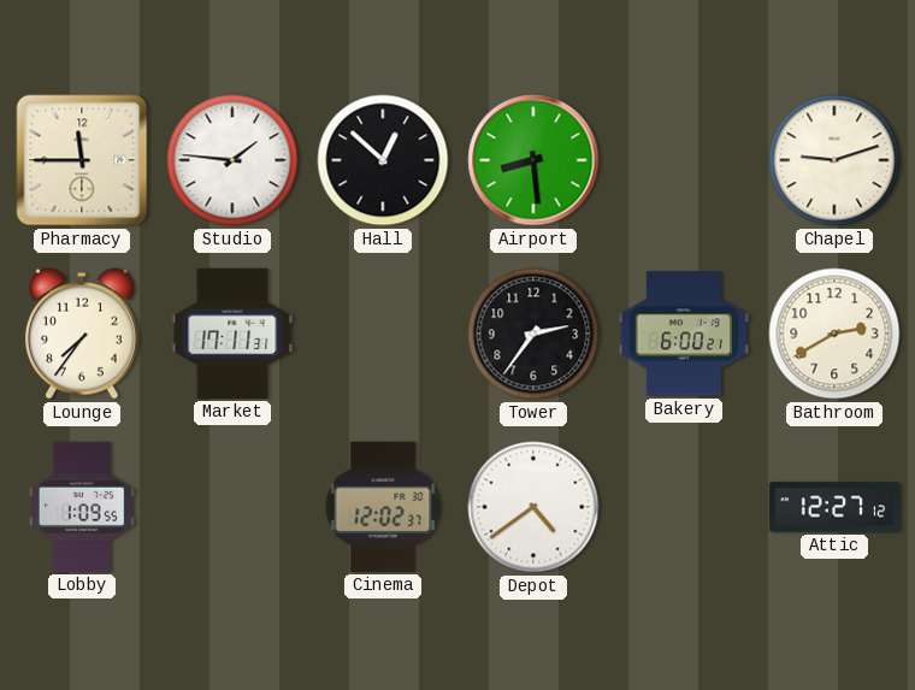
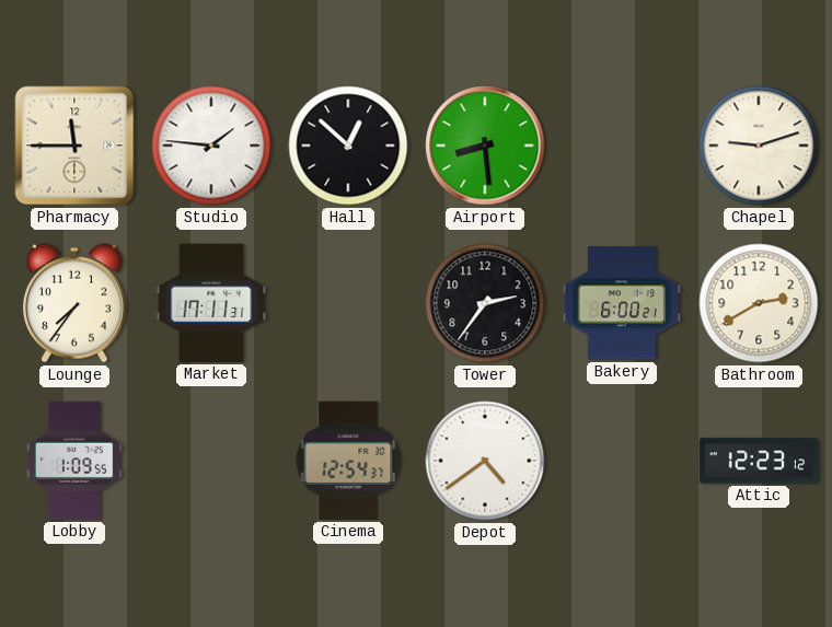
Cinema: 12:02 -> 12:54
Attic: 12:27 -> 12:23
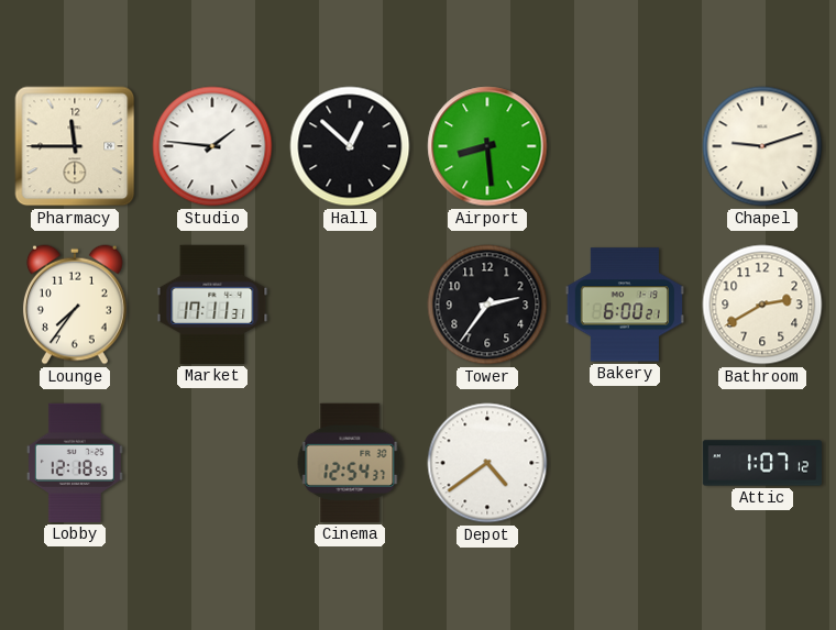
Lobby: 1:09 -> 12:18
Attic: 12:23 -> 1:07
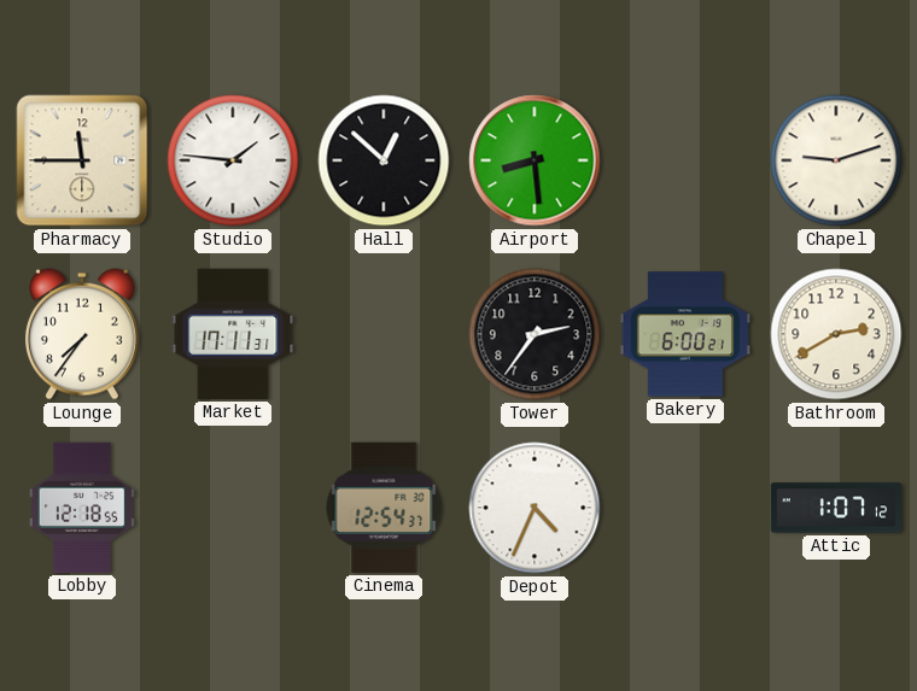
Depot: 4:39 -> 4:34
